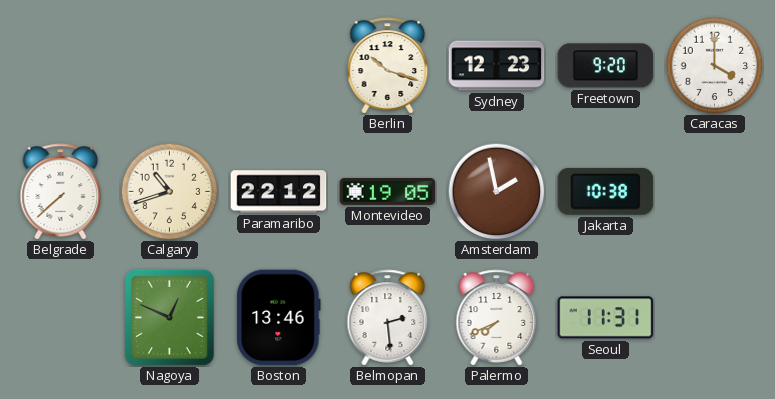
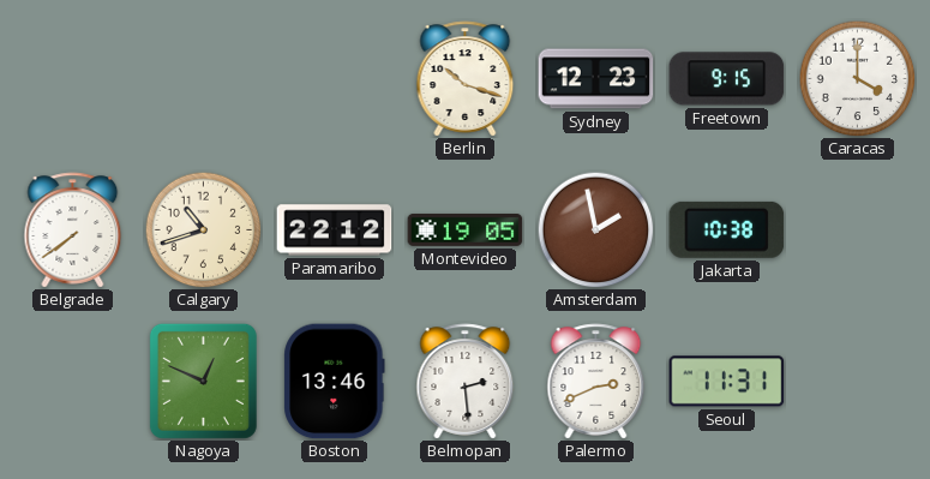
Freetown: 9:20 -> 9:15
Belgrade: 7:38 -> 7:39
Palermo: 7:41 -> 2:41
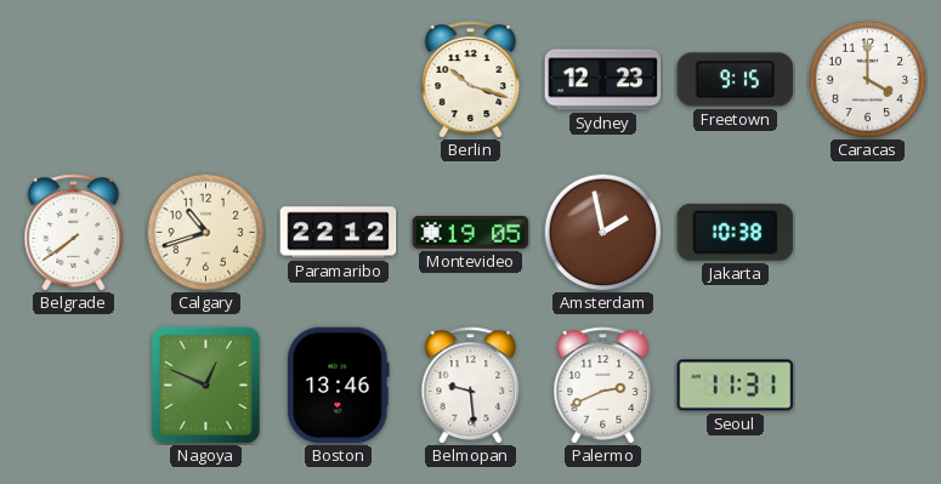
Belmopan: 2:29 -> 9:29
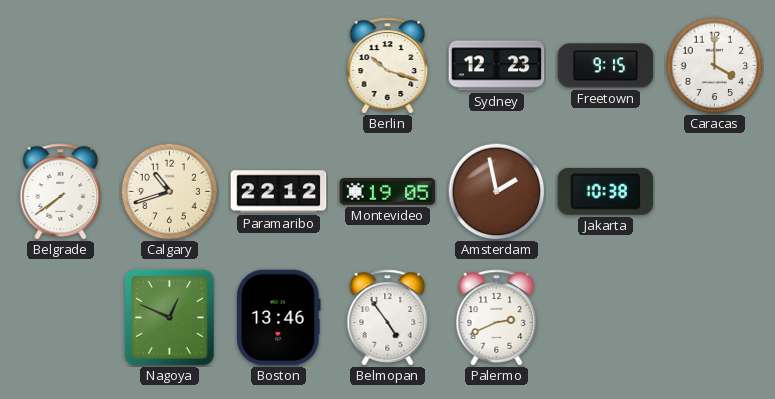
Belmopan: 9:29 -> 4:54
Seoul: 11:31 -> none
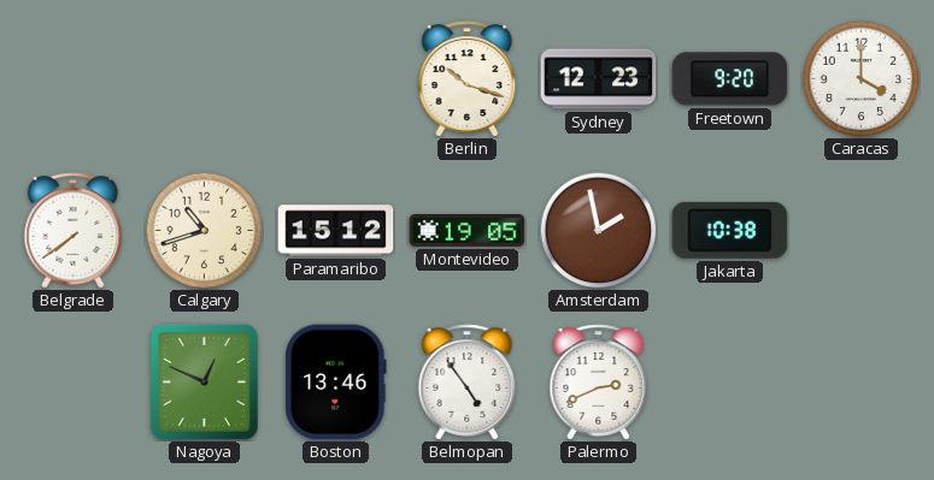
Freetown: 9:15 -> 9:20
Paramaribo: 22:12 -> 15:12
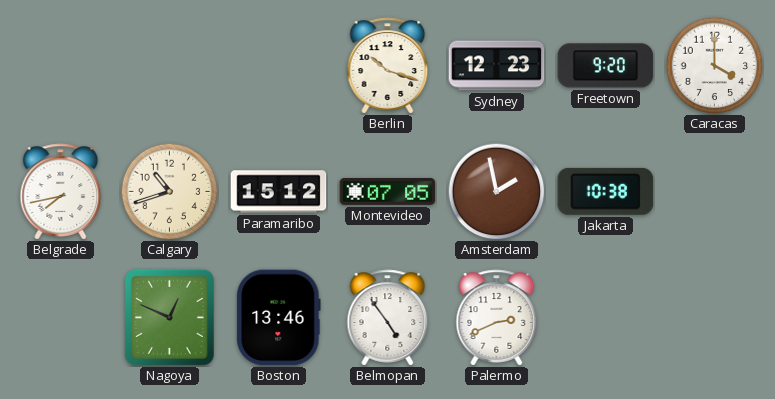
Belgrade: 7:39 -> 7:43
Montevideo: 19:05 -> 07:05
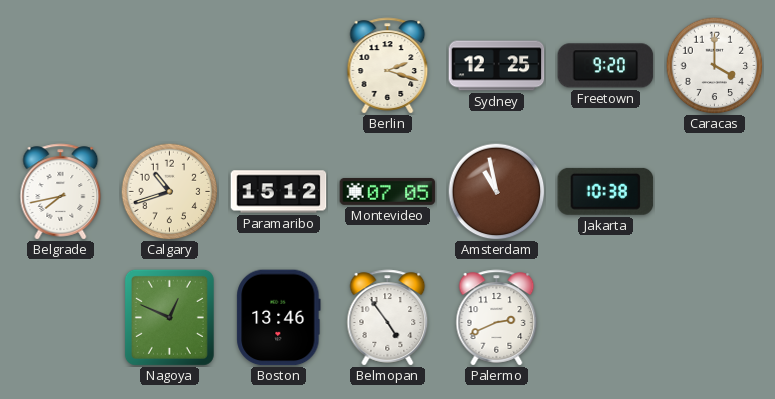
Berlin: 10:18 -> 2:18
Sydney: 12:23 -> 12:25
Amsterdam: 1:58 -> 10:58
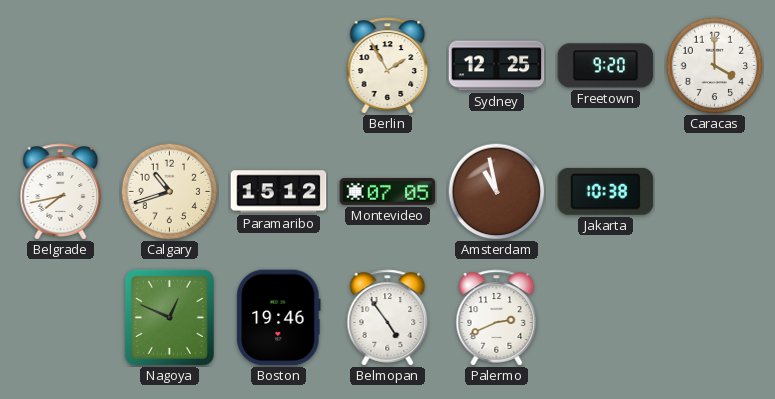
Berlin: 2:18 -> 1:55
Boston: 13:46 -> 19:46
